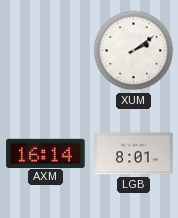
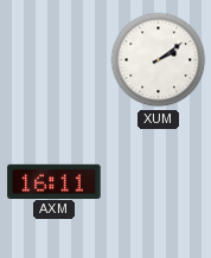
AXM: 16:14 -> 16:11
LGB: 8:01 -> none
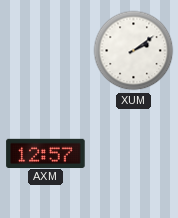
AXM: 16:11 -> 12:57
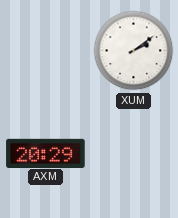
AXM: 12:57 -> 20:29
